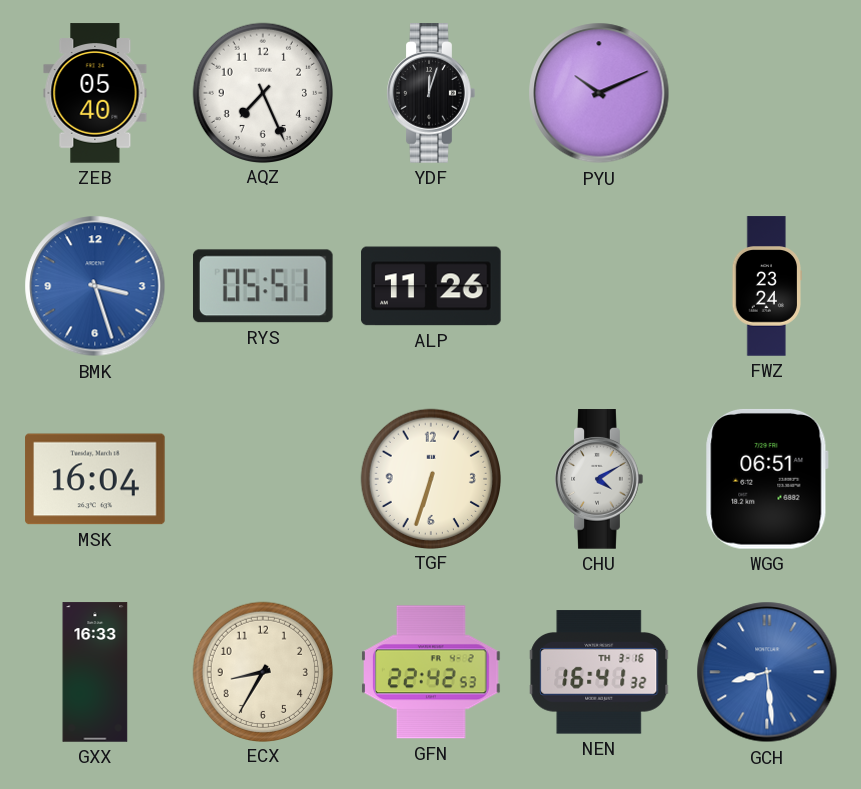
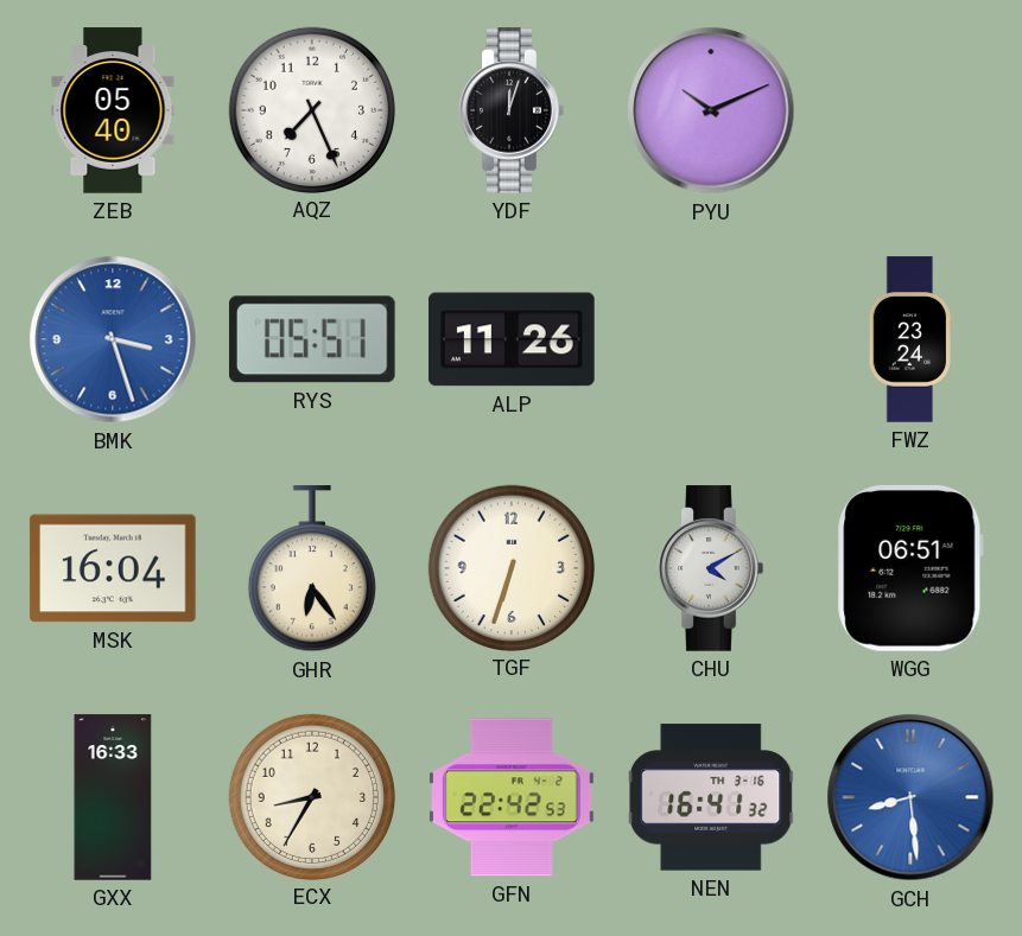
GHR: none -> 6:24
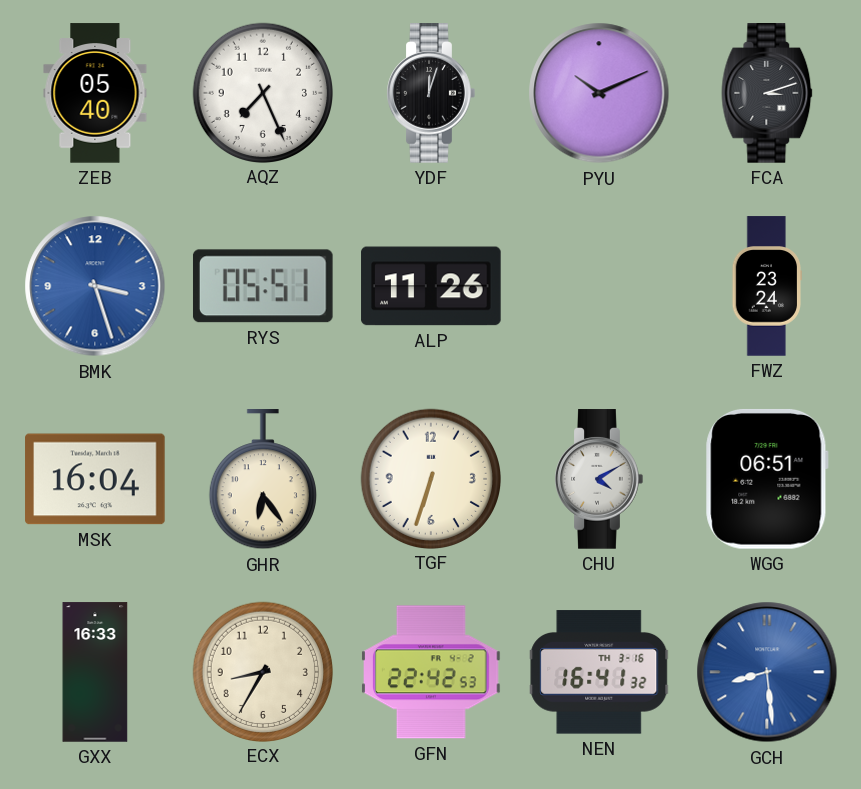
FCA: none -> 3:12
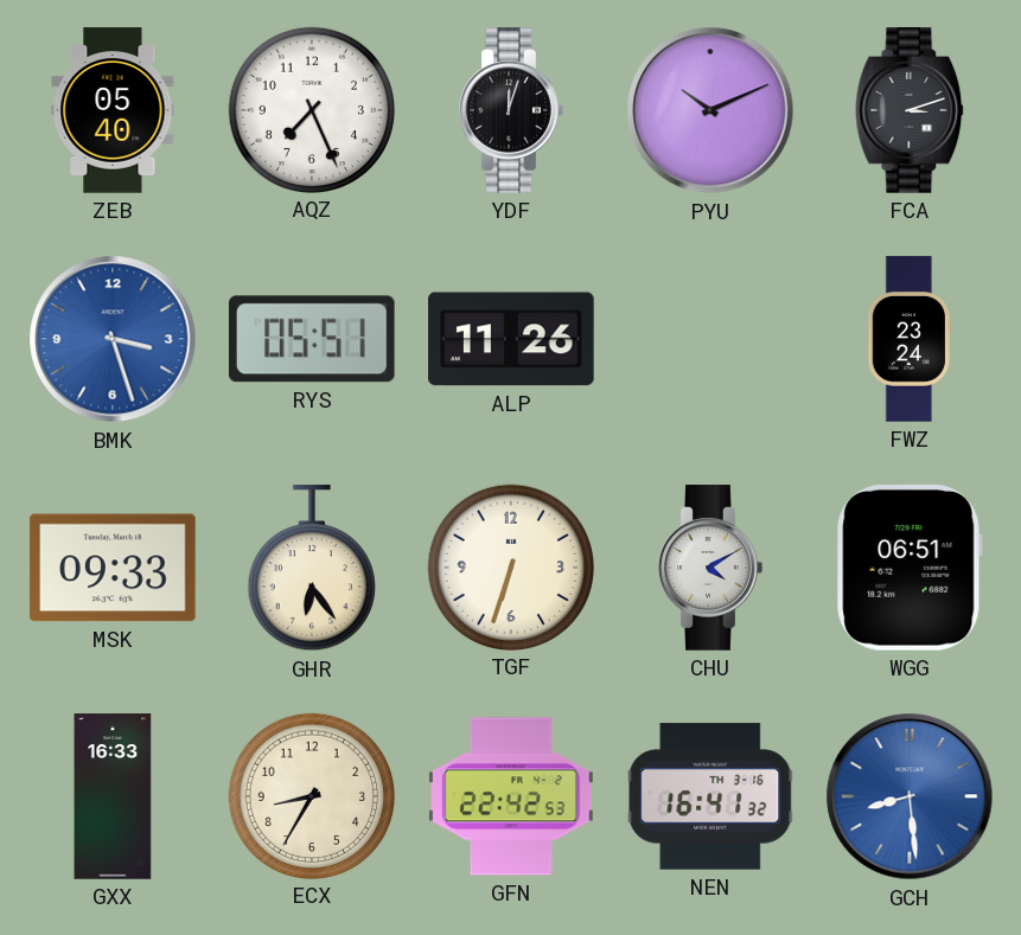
MSK: 16:04 -> 09:33
